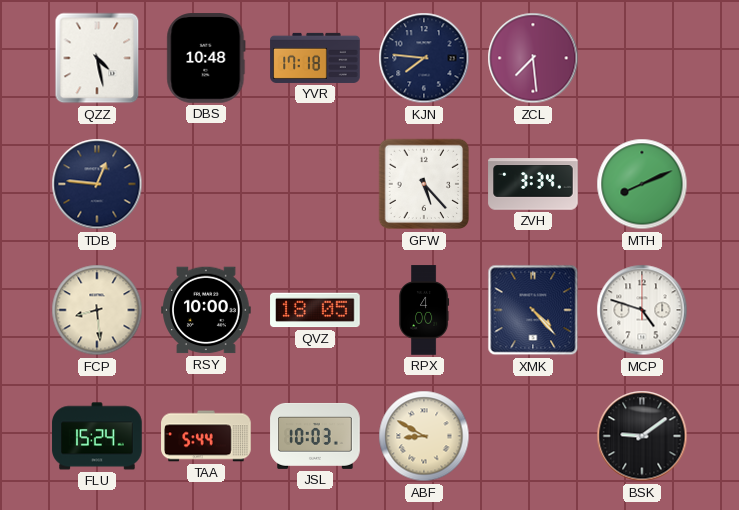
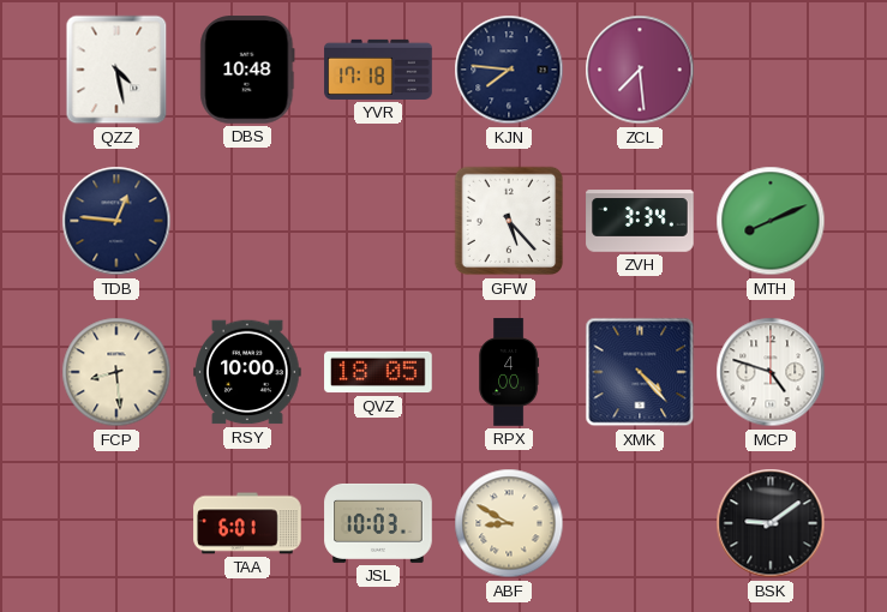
FLU: 15:24 -> none
TAA: 5:44 -> 6:01
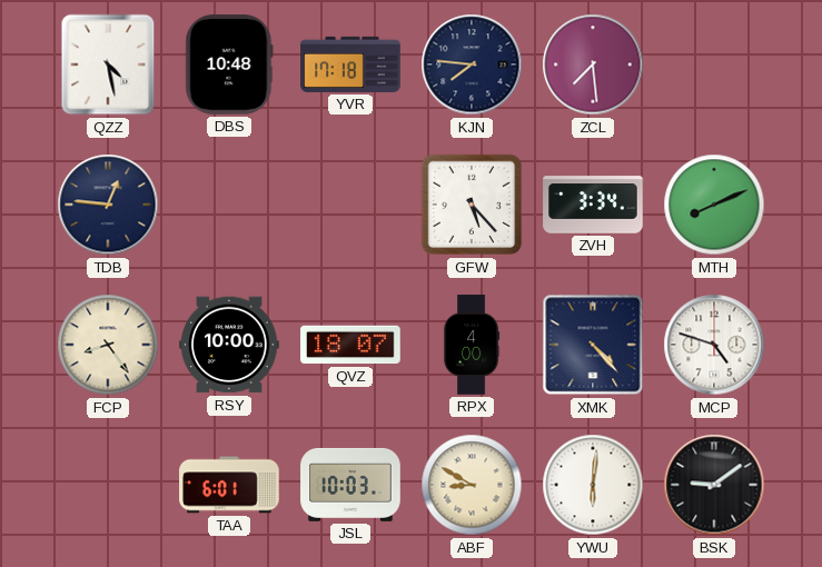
FCP: 8:29 -> 8:24
QVZ: 18:05 -> 18:07
YWU: none -> 6:01
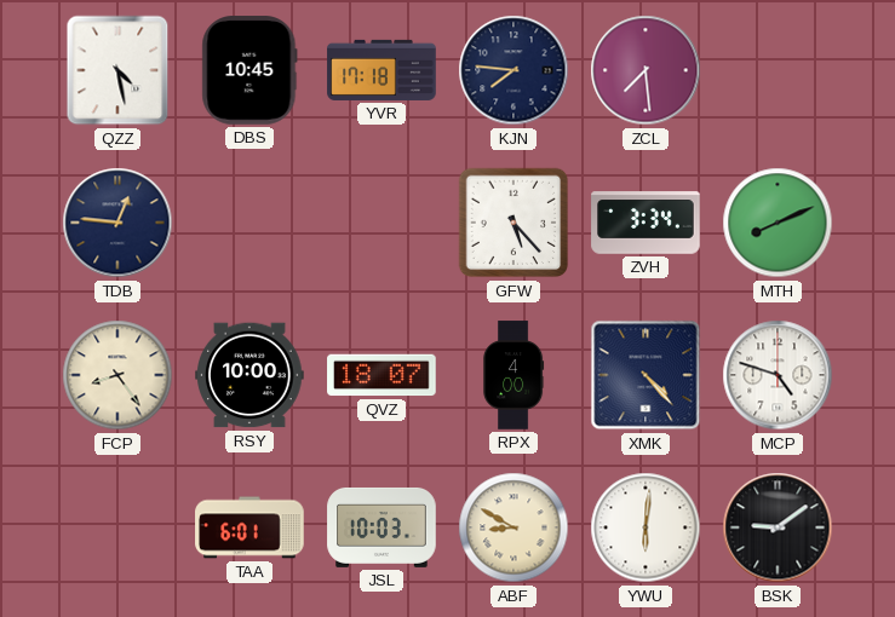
DBS: 10:48 -> 10:45
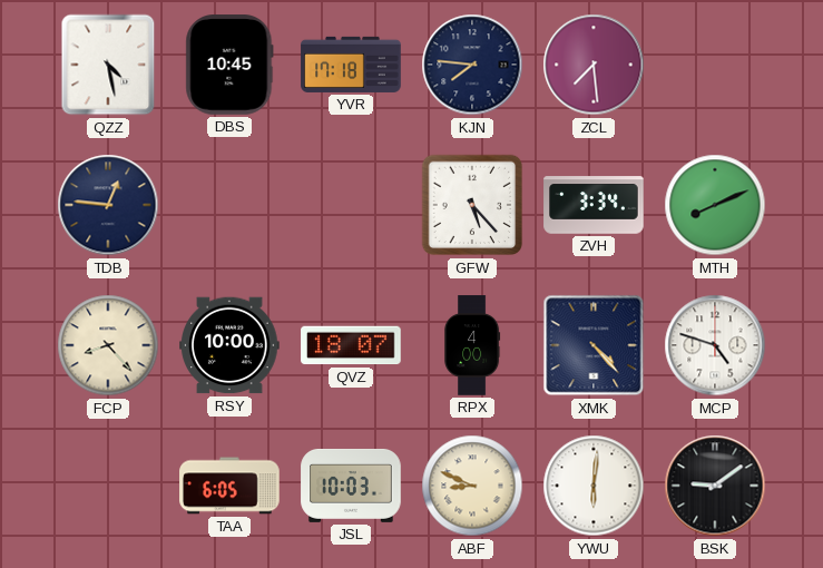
FCP: 8:24 -> 8:23
TAA: 6:01 -> 6:05
ABF: 8:50 -> 8:49
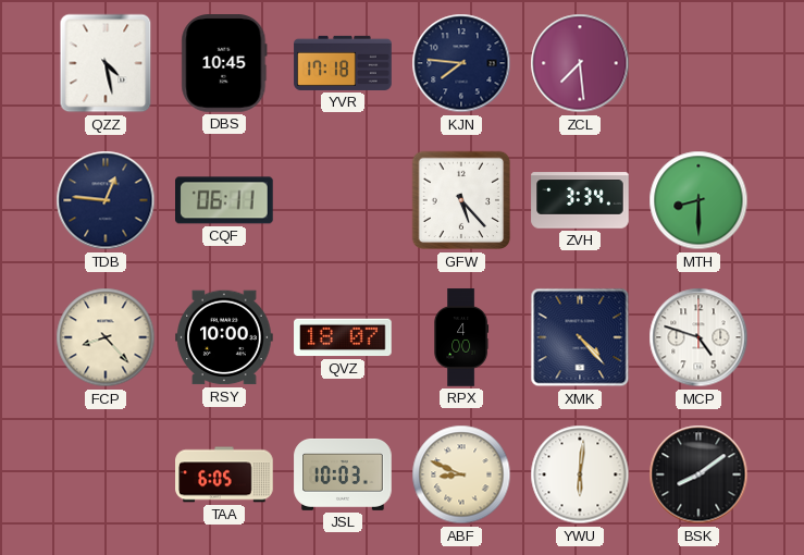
CQF: none -> 06:11
MTH: 8:11 -> 8:30
BSK: 9:09 -> 8:09
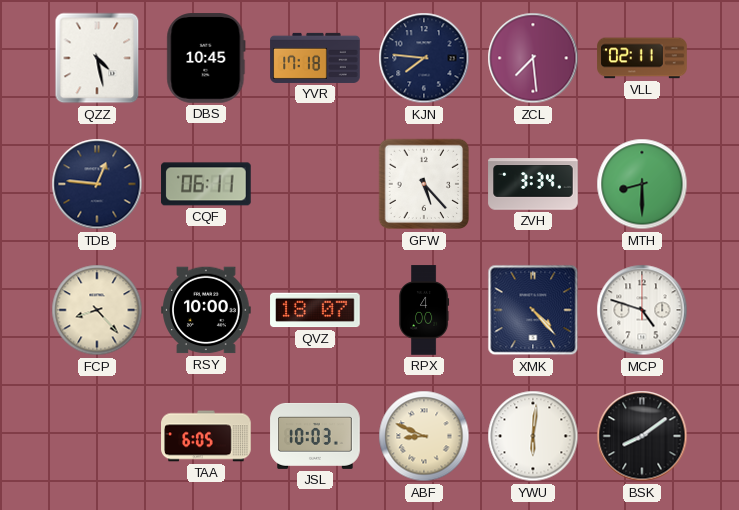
VLL: none -> 02:11
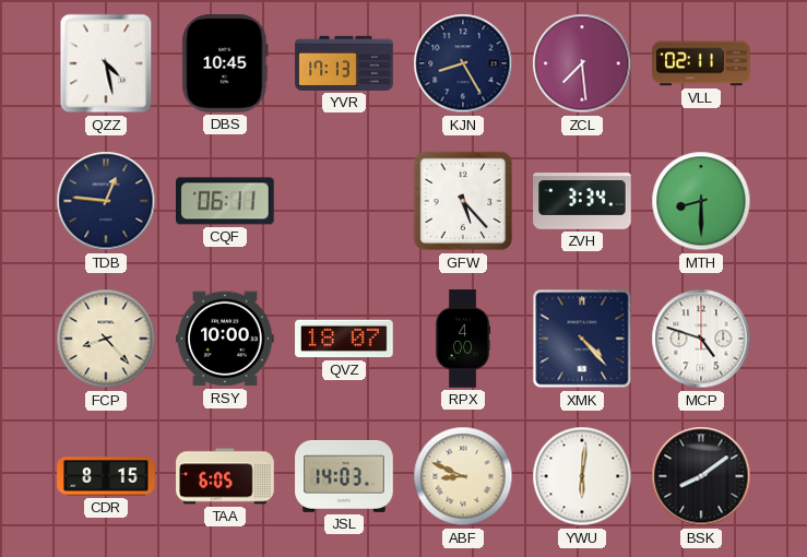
YVR: 17:18 -> 17:13
KJN: 7:46 -> 8:25
CDR: none -> 8:15
JSL: 10:03 -> 14:03
